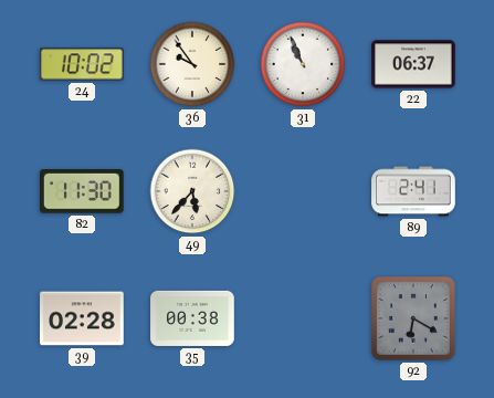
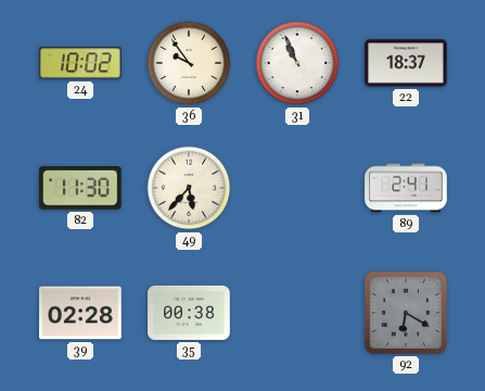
22: 06:37 -> 18:37
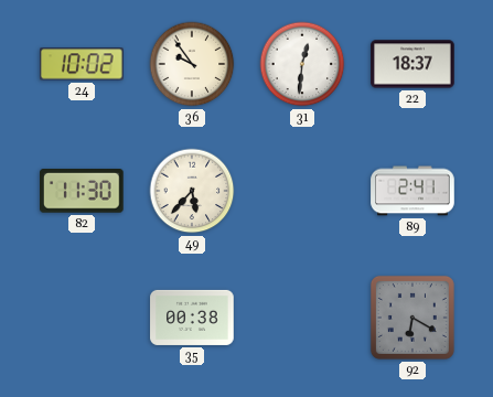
31: 10:56 -> 12:31
39: 02:28 -> none
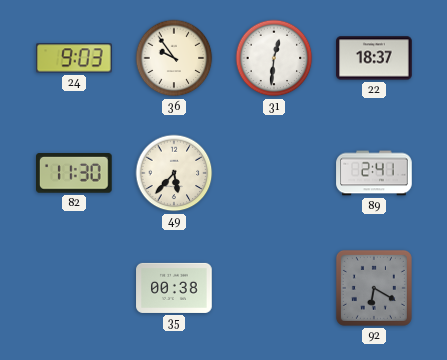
24: 10:02 -> 9:03
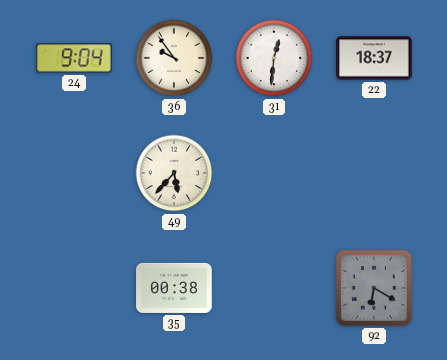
24: 9:03 -> 9:04
82: 11:30 -> none
89: 2:41 -> none
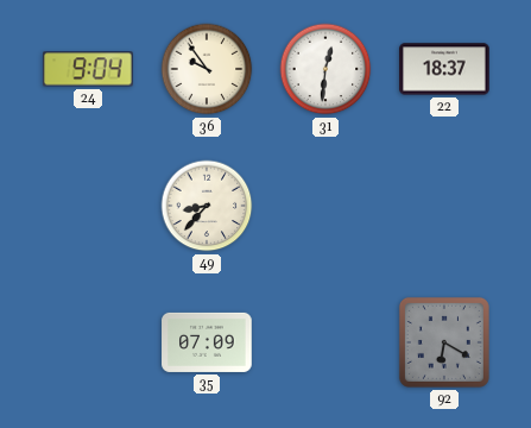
49: 5:37 -> 8:37
35: 00:38 -> 07:09
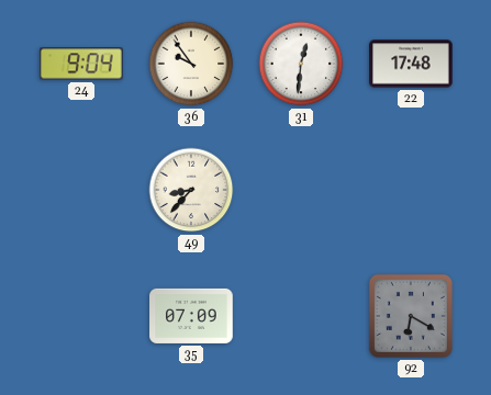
22: 18:37 -> 17:48
